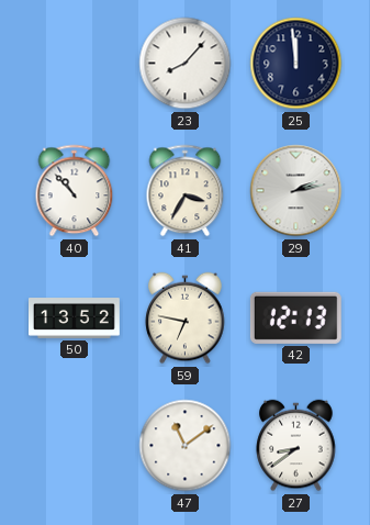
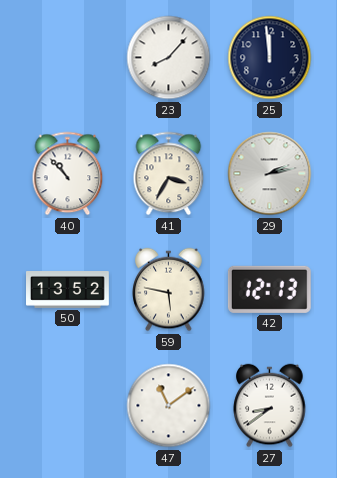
59: 6:47 -> 5:47
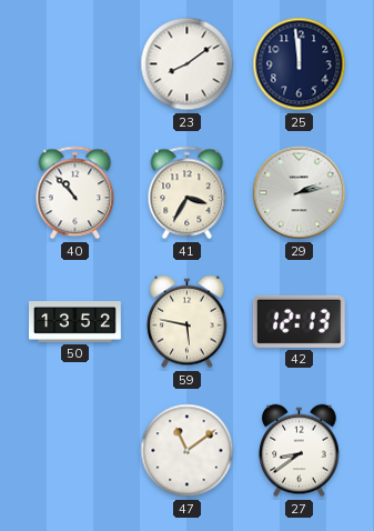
23: 8:07 -> 8:09
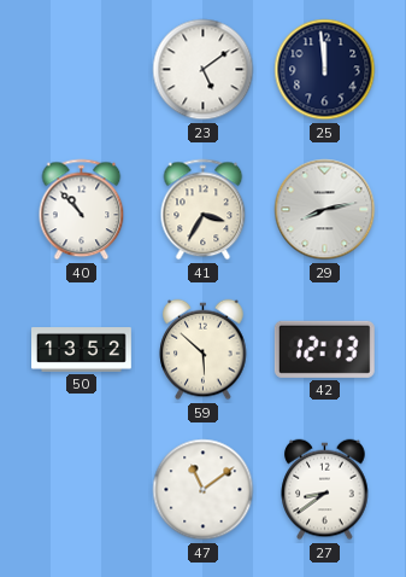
23: 8:09 -> 5:09
29: 2:13 -> 8:13
59: 5:47 -> 5:52
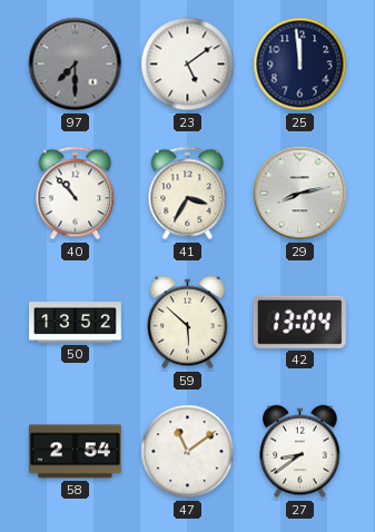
97: none -> 7:30
42: 12:13 -> 13:04
58: none -> 2:54
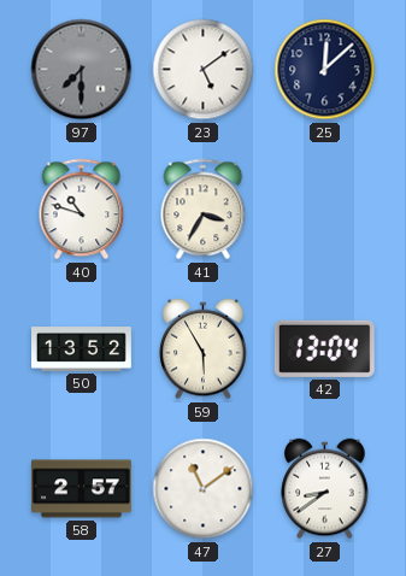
25: 11:59 -> 12:08
40: 10:53 -> 10:48
29: 8:13 -> none
59: 5:52 -> 5:55
58: 2:54 -> 2:57
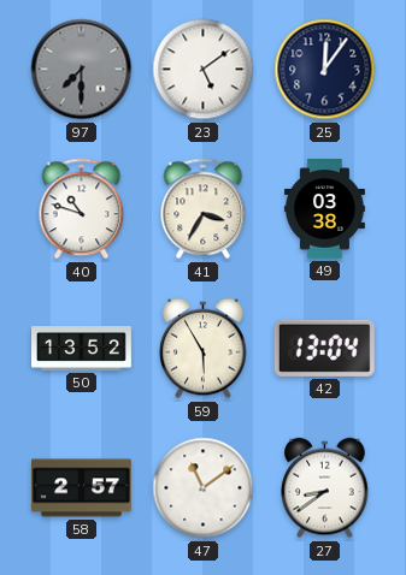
25: 12:08 -> 12:06
49: none -> 03:38
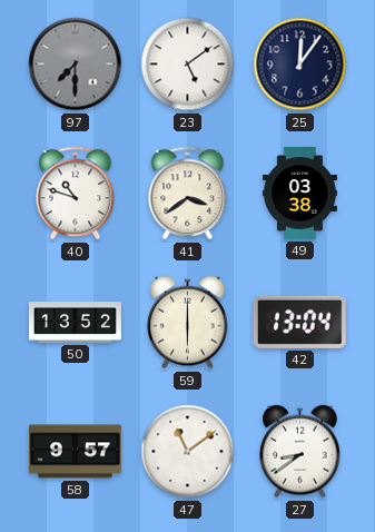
41: 3:35 -> 3:39
59: 5:55 -> 6:00
58: 2:57 -> 9:57
